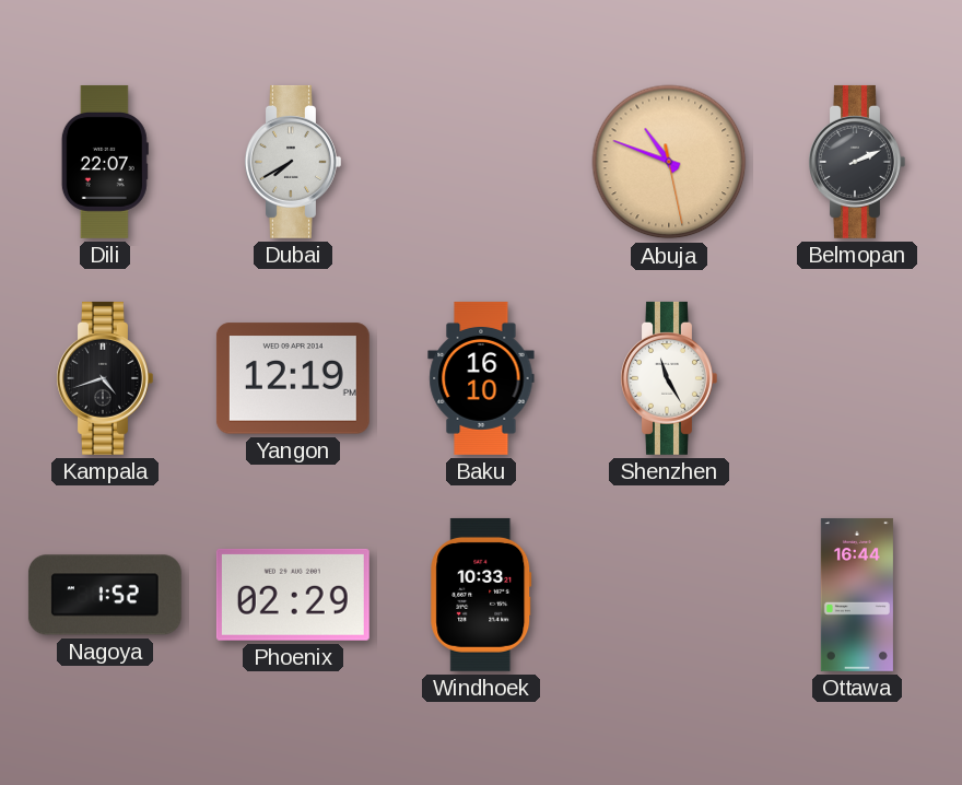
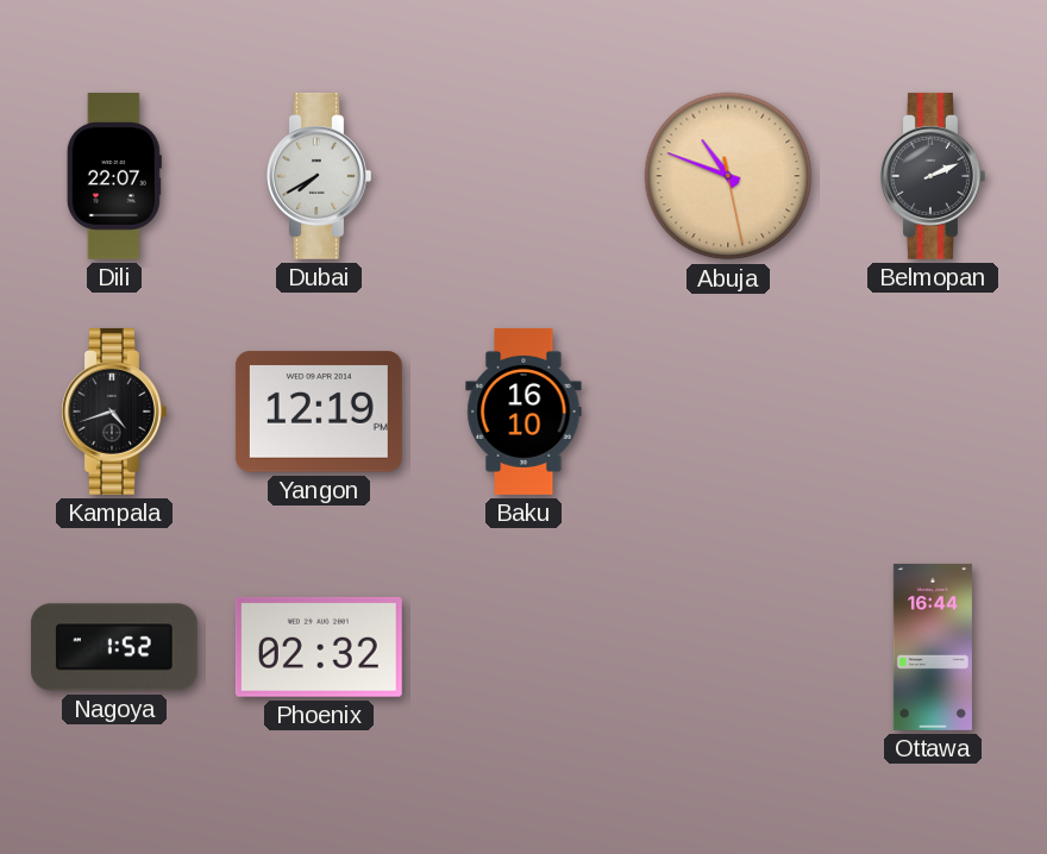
Shenzhen: 11:25 -> none
Phoenix: 02:29 -> 02:32
Windhoek: 10:33 -> none
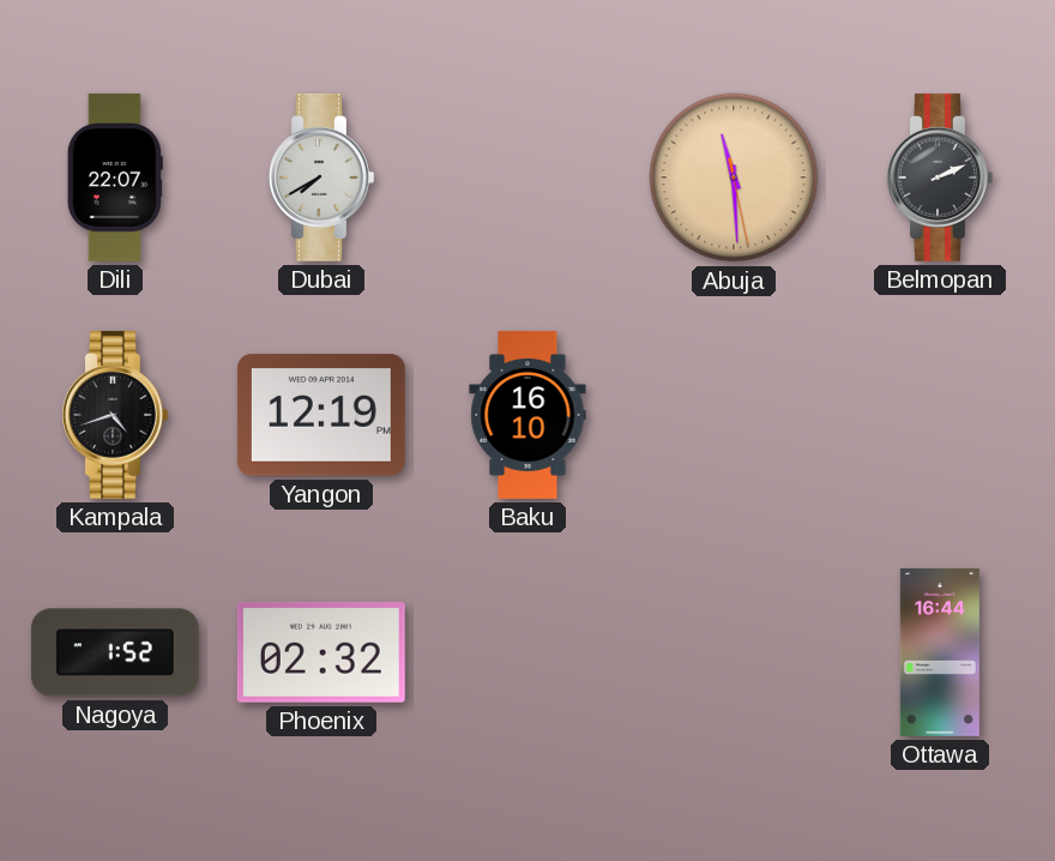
Abuja: 10:48 -> 11:29
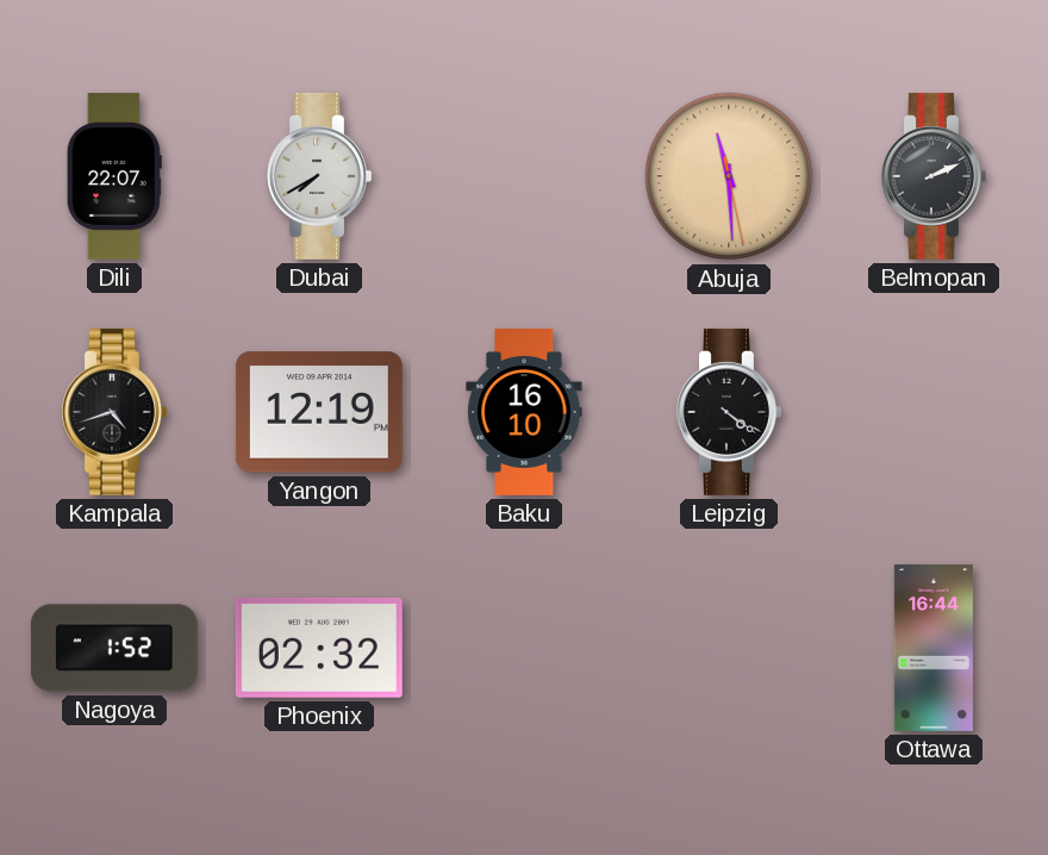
Leipzig: none -> 4:21
